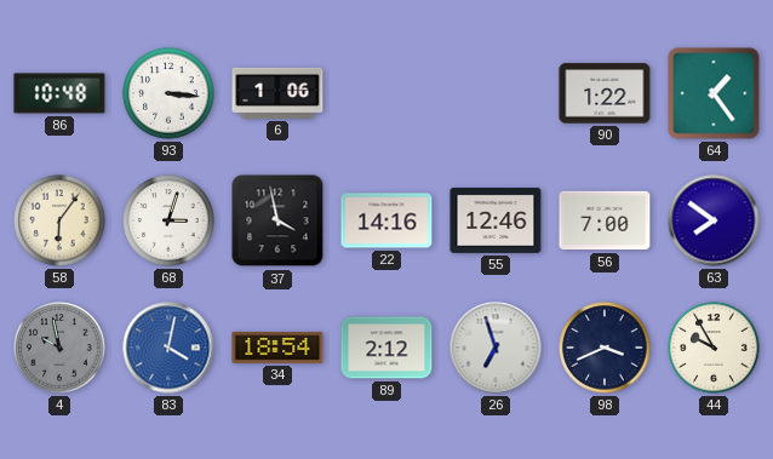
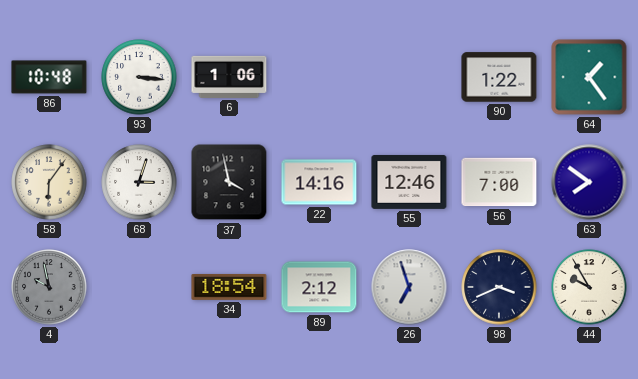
83: 4:02 -> none
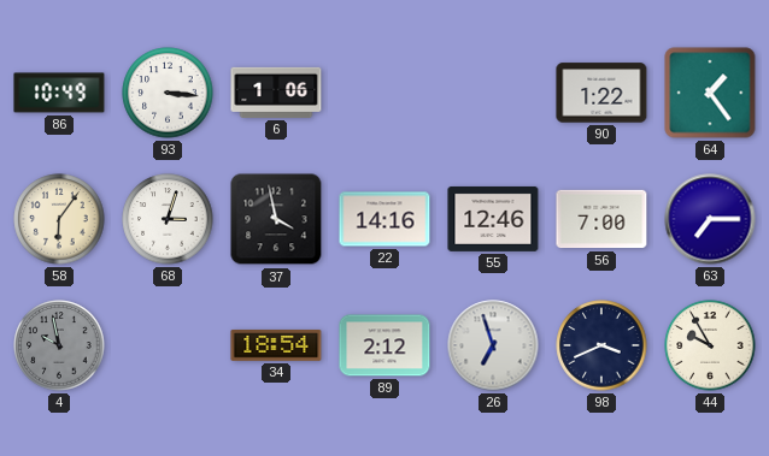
86: 10:48 -> 10:49
63: 7:51 -> 7:15
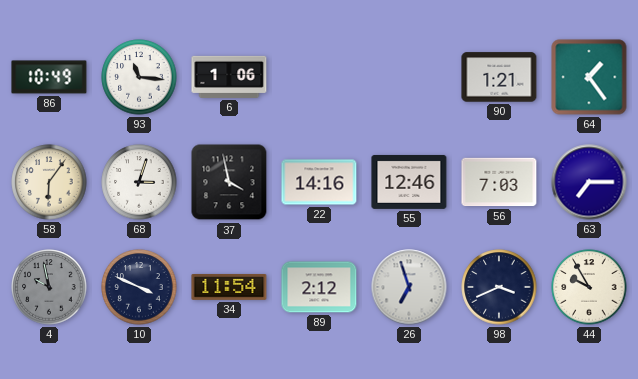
93: 3:16 -> 11:16
90: 1:22 -> 1:21
56: 7:00 -> 7:03
10: none -> 3:49
34: 18:54 -> 11:54
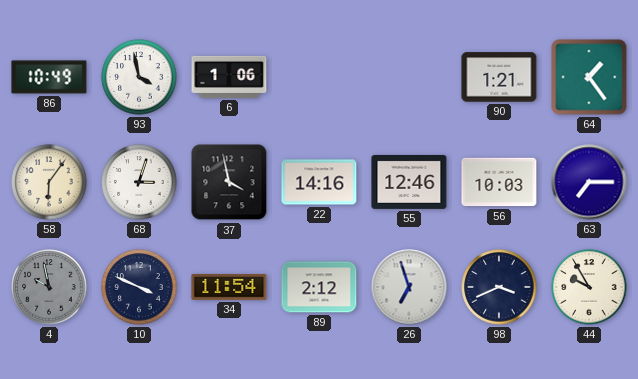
93: 11:16 -> 3:58
56: 7:03 -> 10:03
